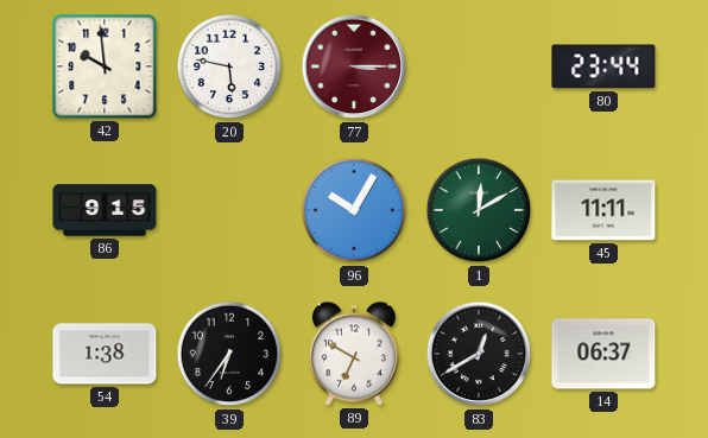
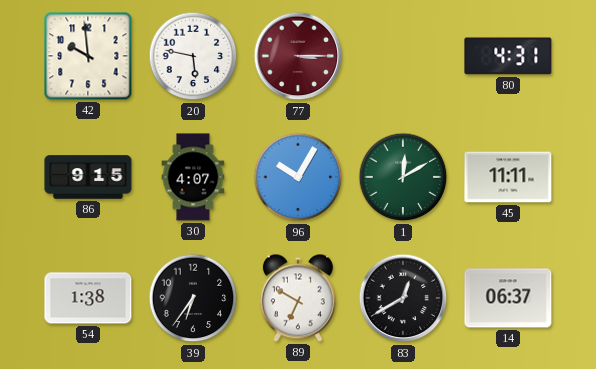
80: 23:44 -> 4:31
30: none -> 4:07
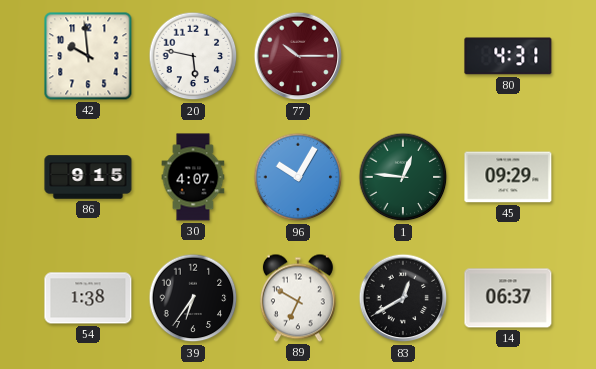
77: 3:15 -> 10:15
1: 12:10 -> 12:46
45: 11:11 -> 09:29
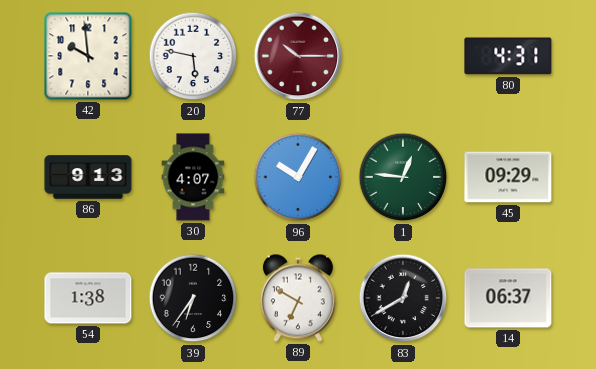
86: 9:15 -> 9:13
